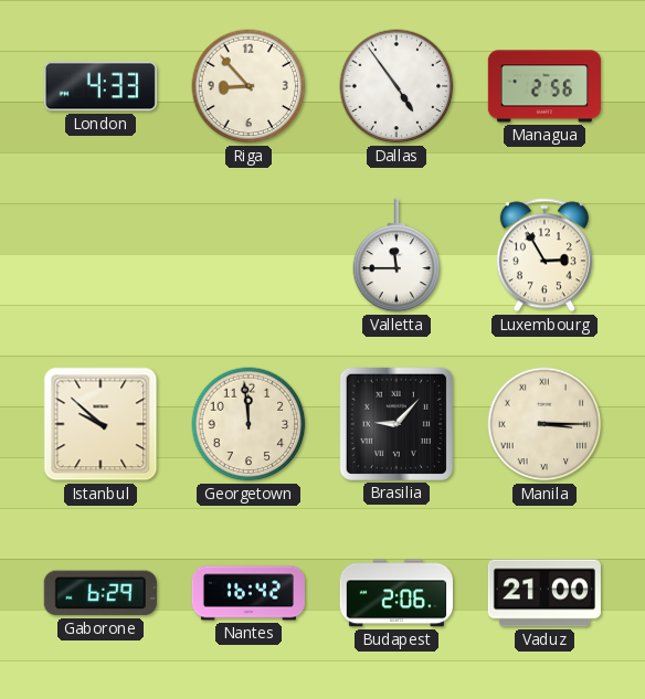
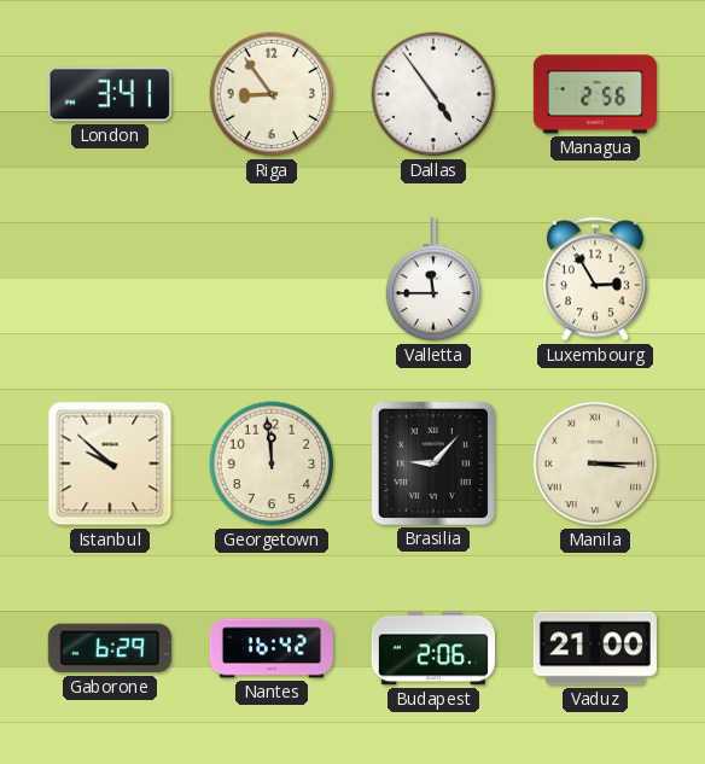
London: 4:33 -> 3:41
Riga: 8:53 -> 8:54
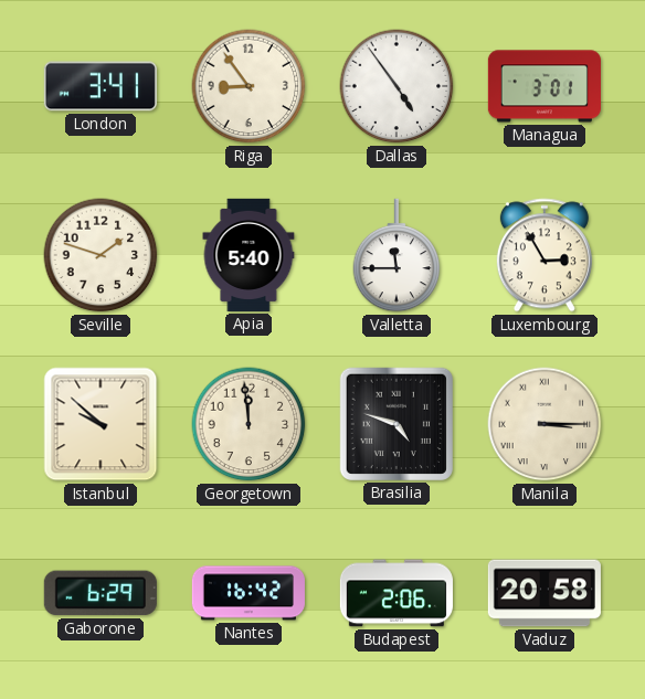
Managua: 2:56 -> 3:01
Seville: none -> 1:48
Apia: none -> 5:40
Brasilia: 9:07 -> 4:48
Vaduz: 21:00 -> 20:58
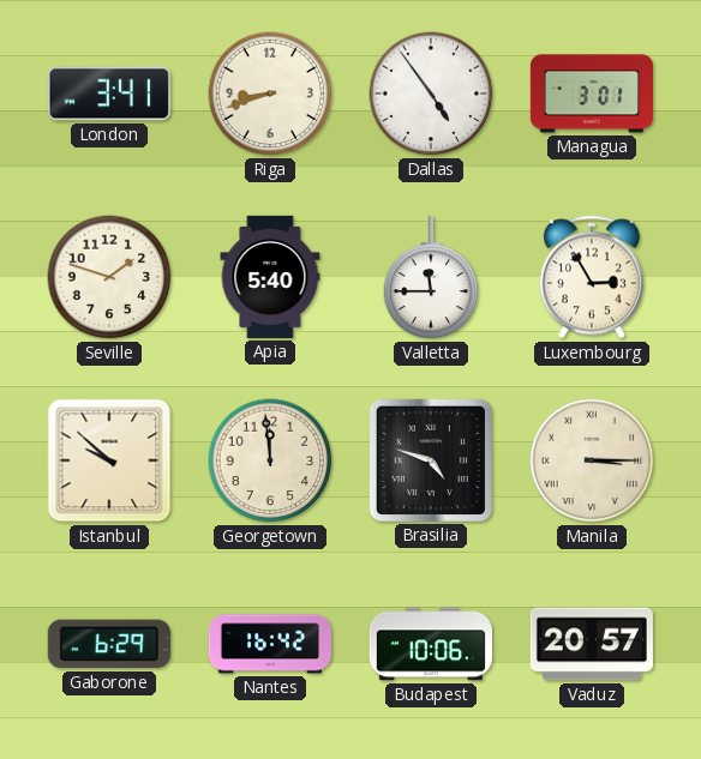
Riga: 8:54 -> 8:42
Budapest: 2:06 -> 10:06
Vaduz: 20:58 -> 20:57
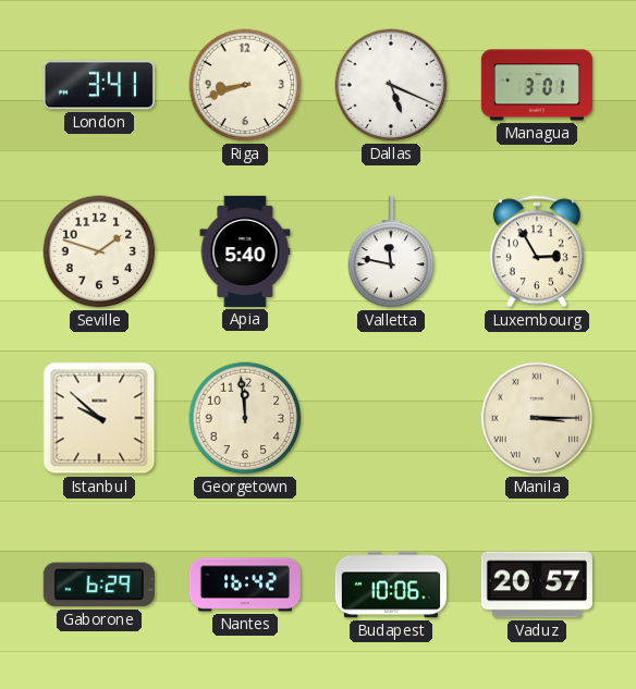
Dallas: 4:54 -> 5:19
Valletta: 11:45 -> 11:47
Brasilia: 4:48 -> none
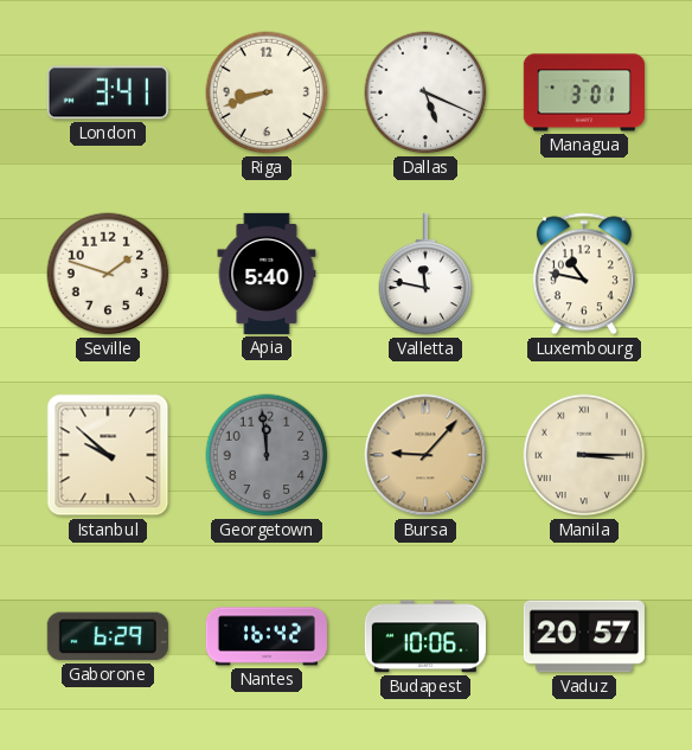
Luxembourg: 2:55 -> 10:47
Georgetown dial: cream -> grey
Bursa: none -> 9:07
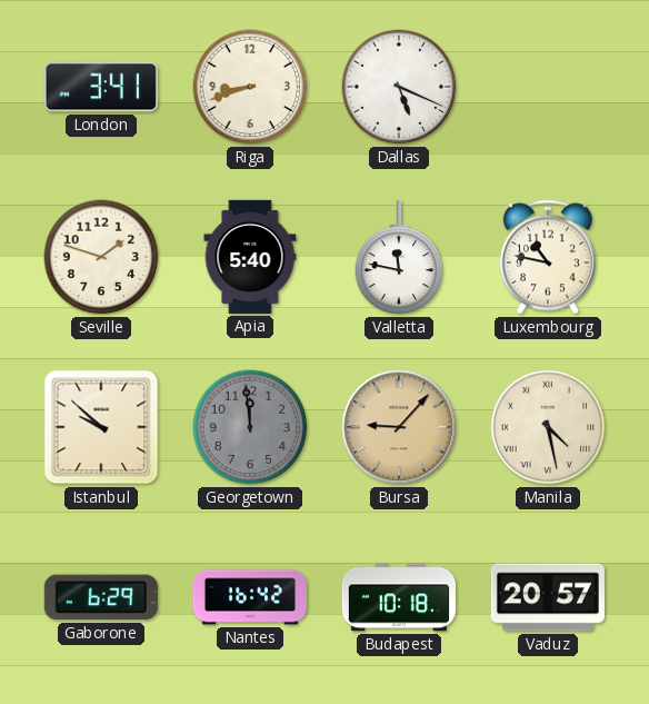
Managua: 3:01 -> none
Manila: 3:15 -> 4:28
Budapest: 10:06 -> 10:18
